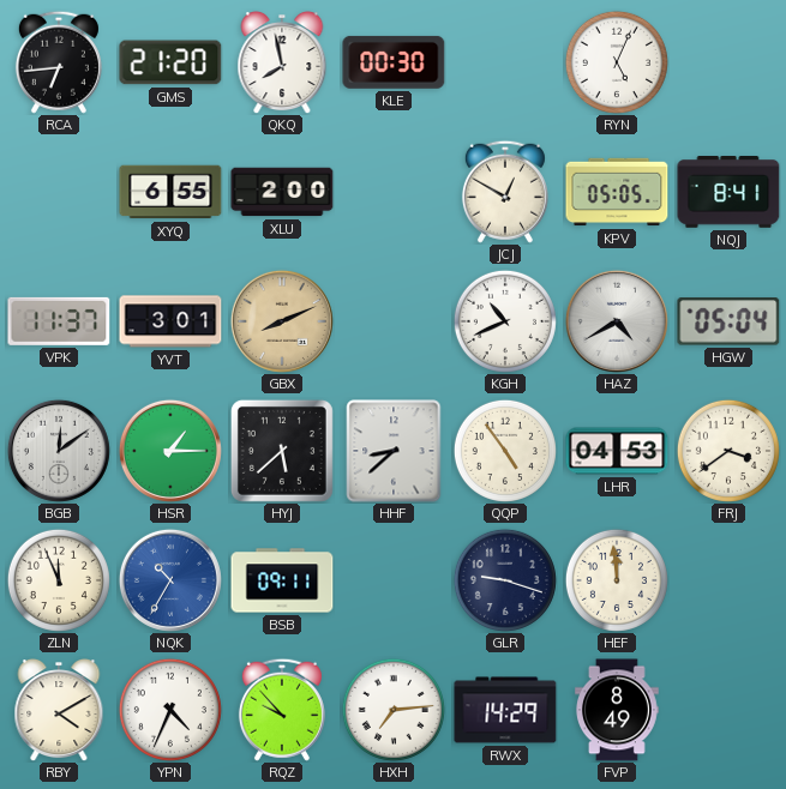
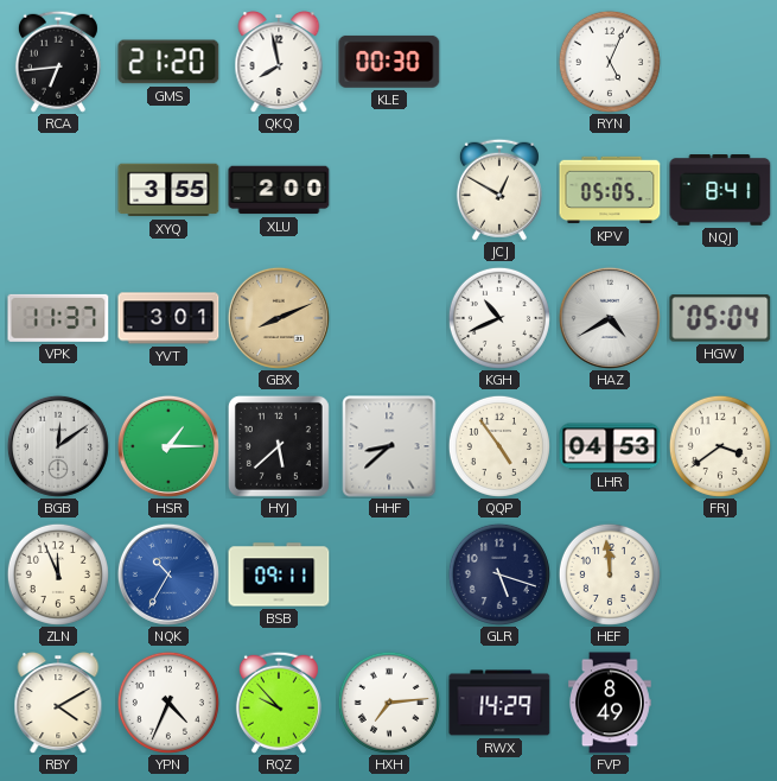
XYQ: 6:55 -> 3:55
GLR: 9:18 -> 5:18
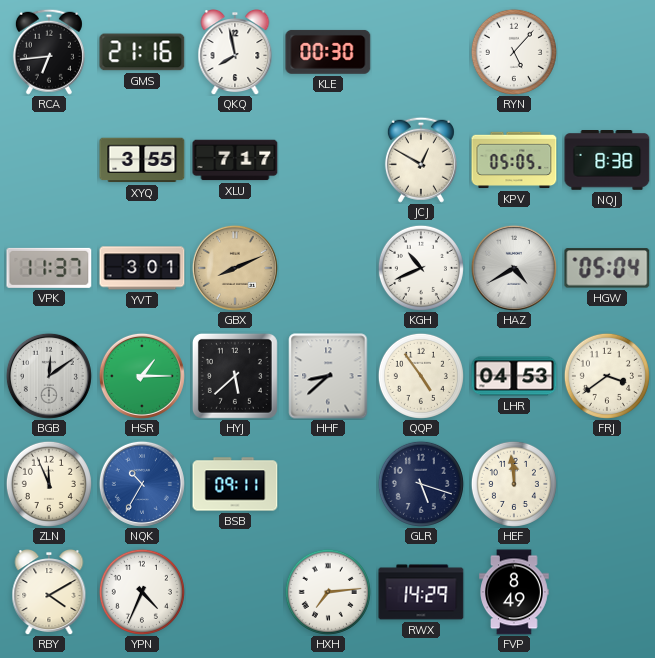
GMS: 21:20 -> 21:16
RYN: 5:04 -> 5:07
XLU: 2:00 -> 7:17
NQJ: 8:41 -> 8:38
RQZ: 9:53 -> none
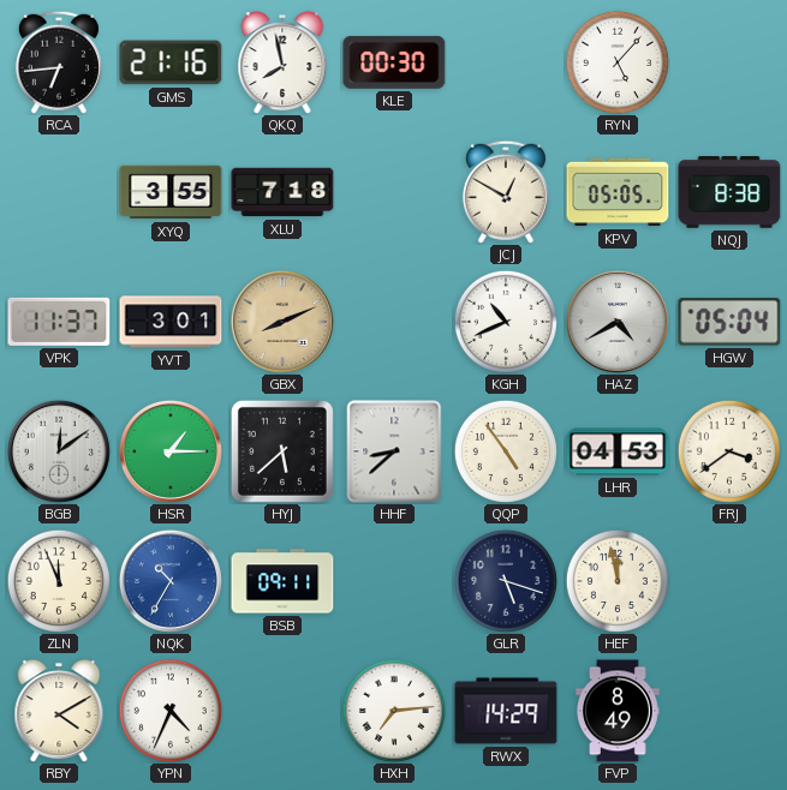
XLU: 7:17 -> 7:18
HEF: 11:59 -> 11:58
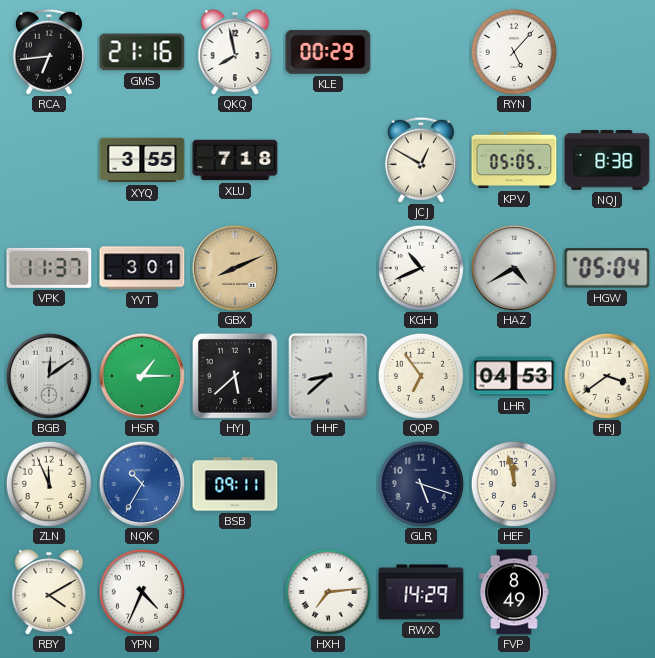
KLE: 00:30 -> 00:29
QQP: 4:54 -> 6:54
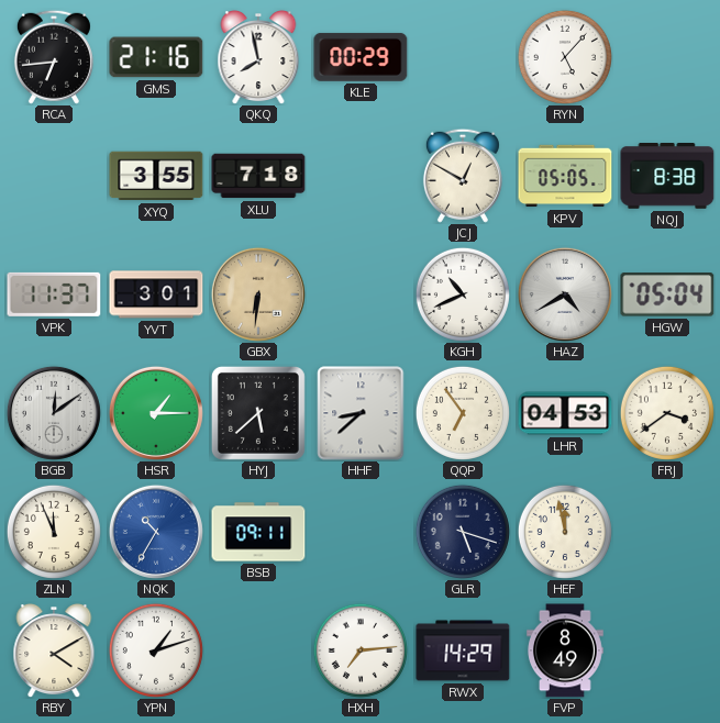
GBX: 8:11 -> 6:31
YPN: 4:34 -> 1:12
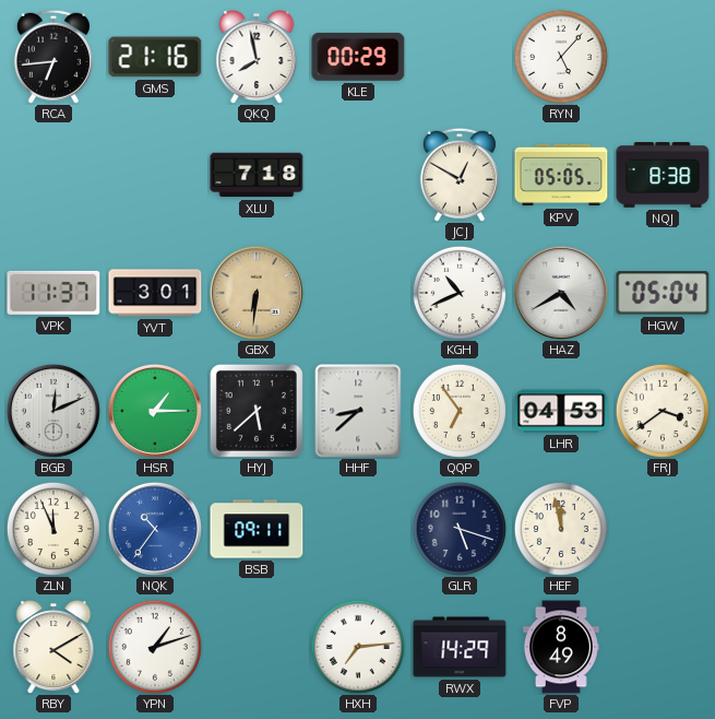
XYQ: 3:55 -> none
BGB: 12:09 -> 12:11
NQK: 10:35 -> 10:36
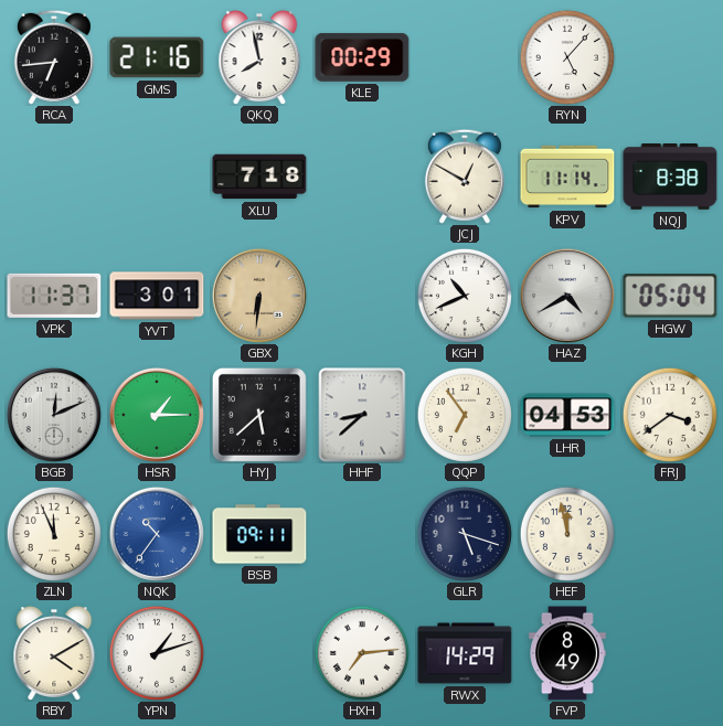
KPV: 05:05 -> 11:14
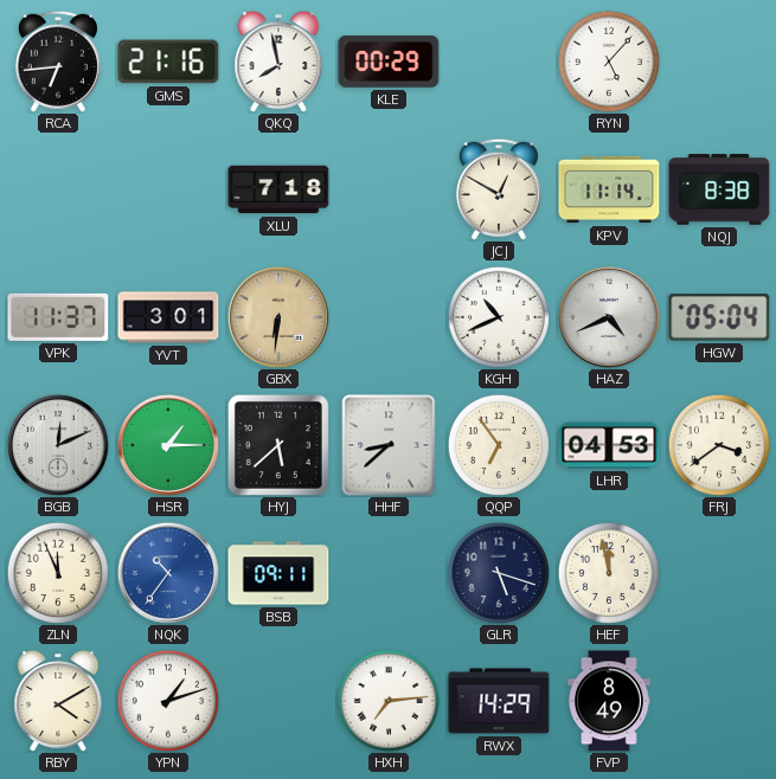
HAZ: 4:40 -> 4:41
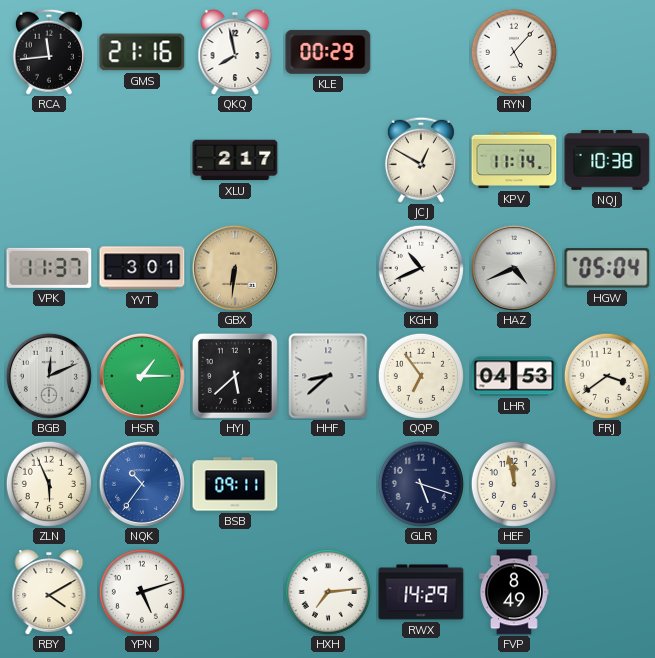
RCA: 6:44 -> 11:44
XLU: 7:18 -> 2:17
NQJ: 8:38 -> 10:38
ZLN: 11:56 -> 5:56
YPN: 1:12 -> 5:12
